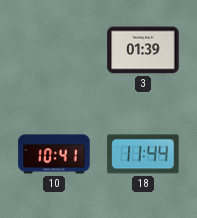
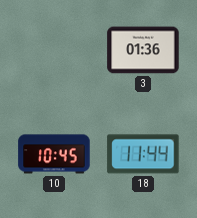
3: 01:39 -> 01:36
10: 10:41 -> 10:45
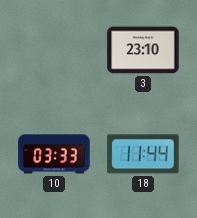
3: 01:36 -> 23:10
10: 10:45 -> 03:33
